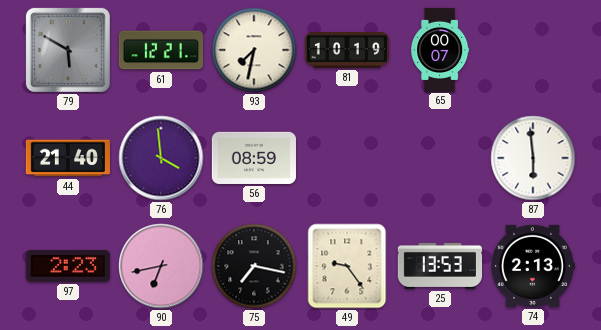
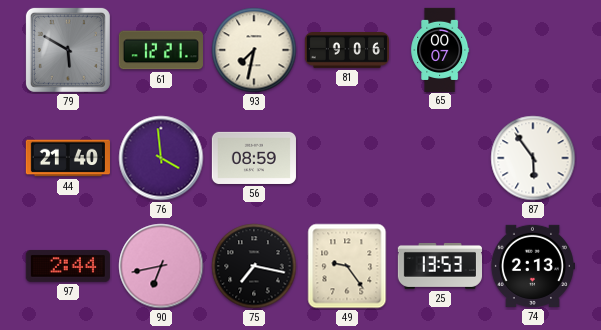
81: 10:19 -> 9:06
87: 5:59 -> 5:54
97: 2:23 -> 2:44
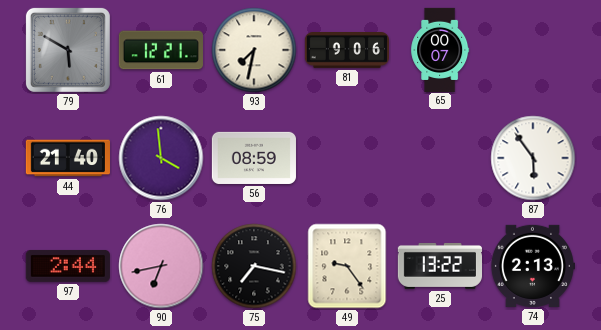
25: 13:53 -> 13:22
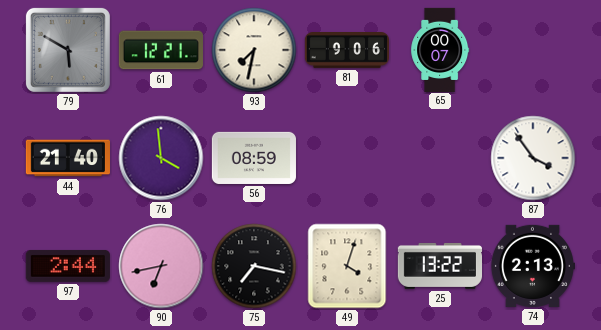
87: 5:54 -> 3:54
49: 9:24 -> 4:03
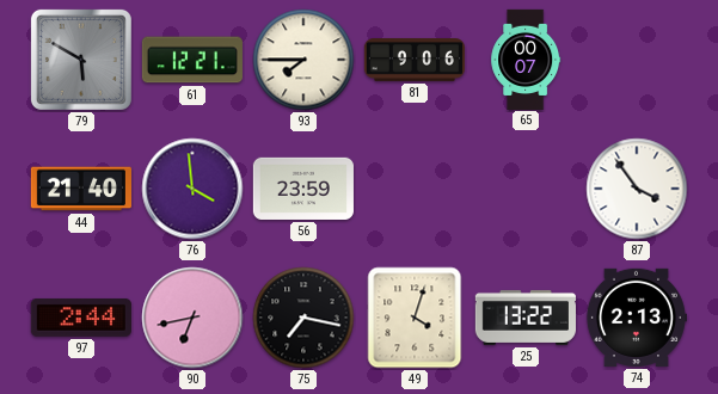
93: 7:32 -> 7:45
56: 08:59 -> 23:59
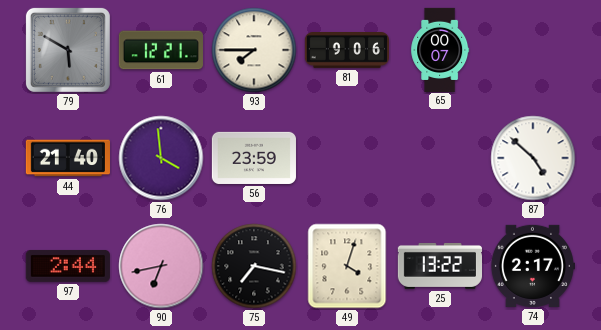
87: 3:54 -> 4:52
74: 2:13 -> 2:17
